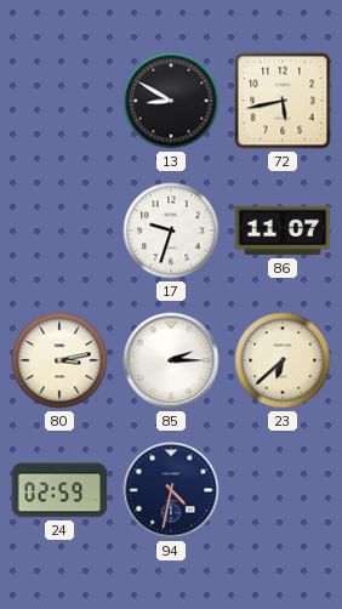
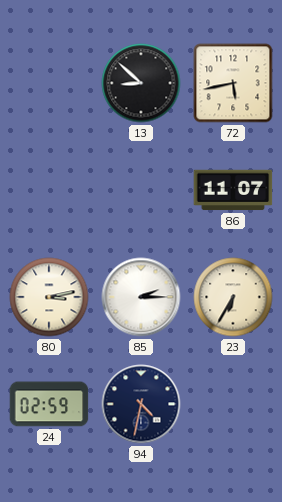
13: 8:50 -> 8:52
17: 9:33 -> none
23: 6:38 -> 6:35
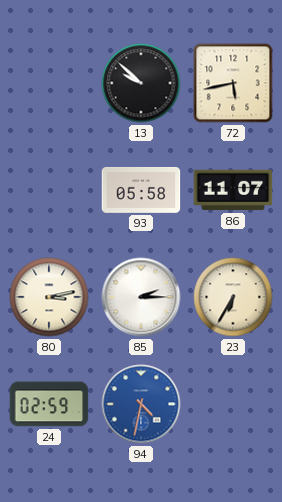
13: 8:52 -> 9:52
93: none -> 05:58
94 dial: navy -> blue
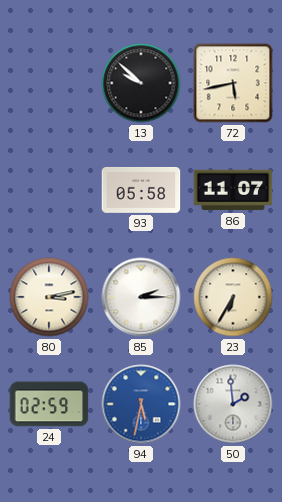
94: 4:32 -> 5:32
50: none -> 1:59
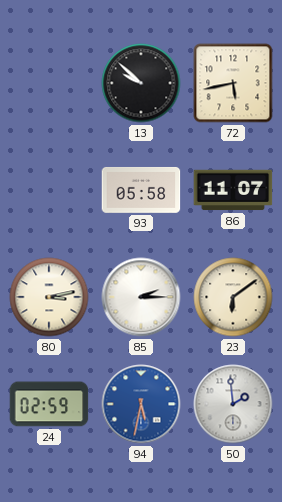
23: 6:35 -> 6:09
